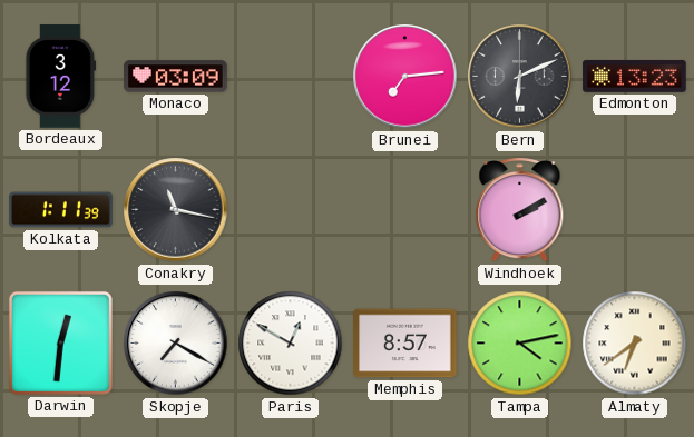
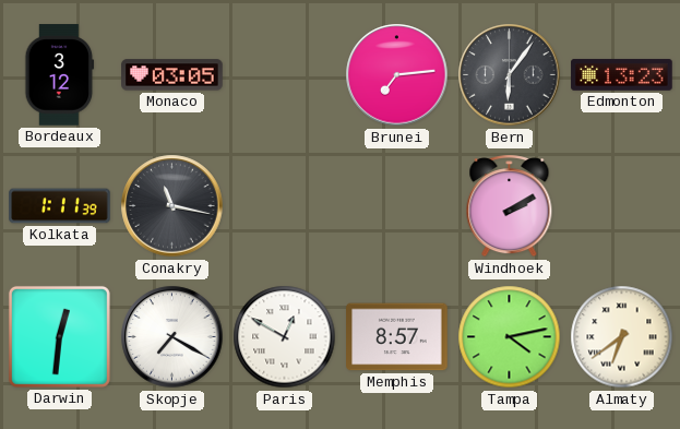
Monaco: 03:09 -> 03:05
Bern: 6:11 -> 6:06
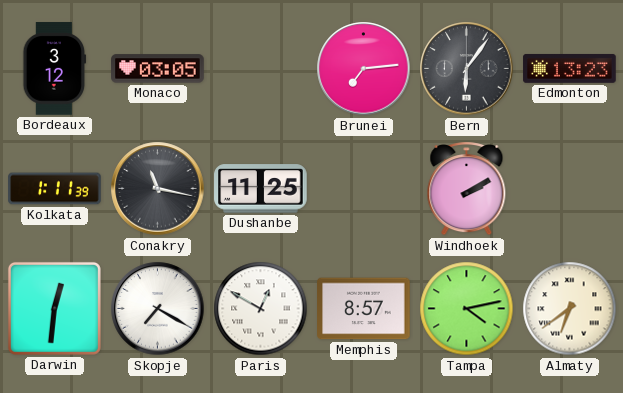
Dushanbe: none -> 11:25
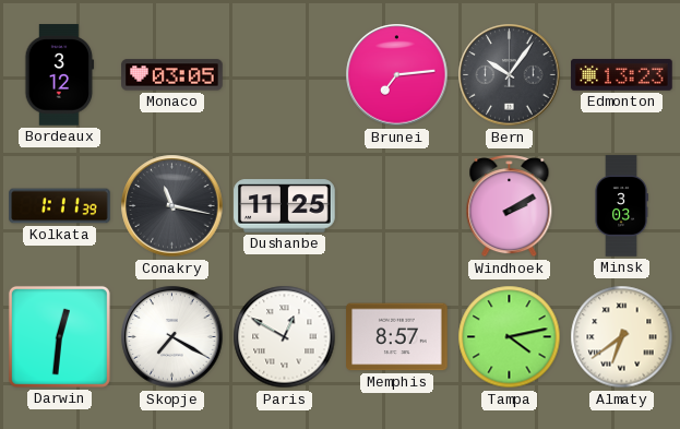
Bern: 6:06 -> 10:06
Minsk: none -> 3:03
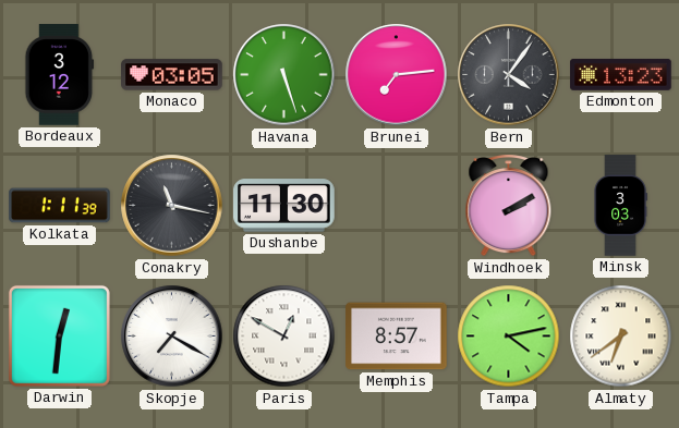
Havana: none -> 5:27
Bern: 10:06 -> 4:06
Dushanbe: 11:25 -> 11:30
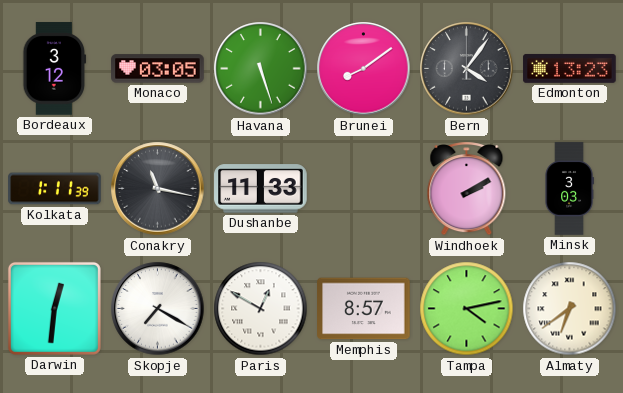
Brunei: 7:14 -> 8:09
Dushanbe: 11:30 -> 11:33
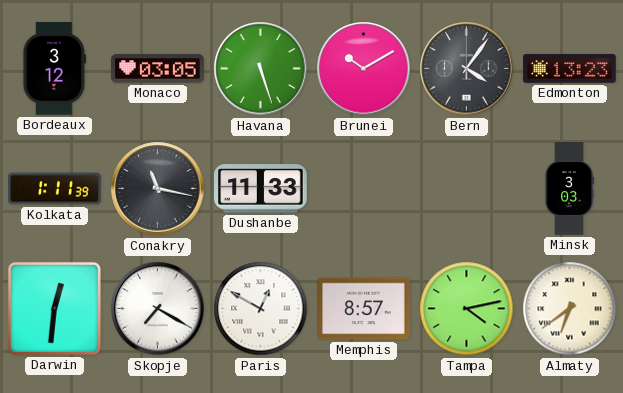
Brunei: 8:09 -> 10:10
Windhoek: 2:10 -> none
